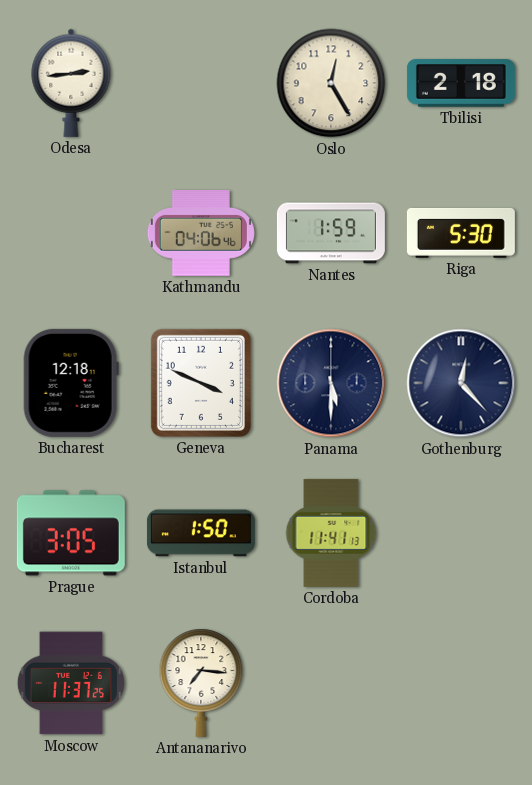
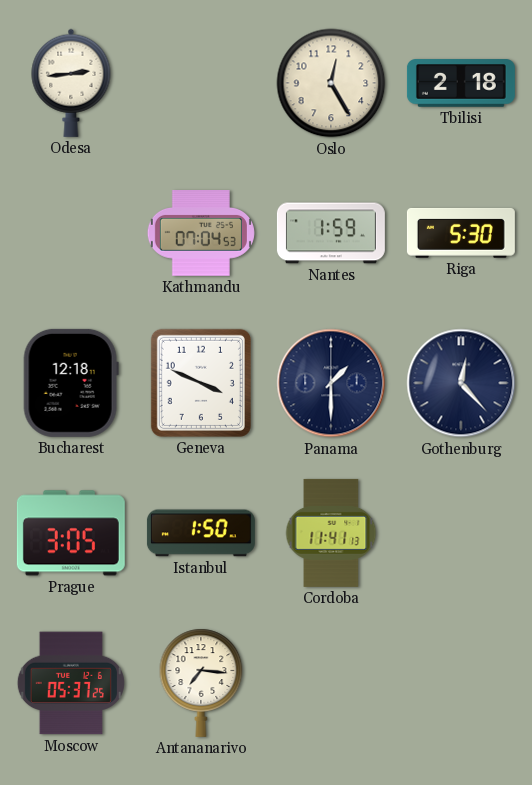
Kathmandu: 04:06 -> 07:04
Panama: 5:30 -> 1:30
Moscow: 11:37 -> 05:37
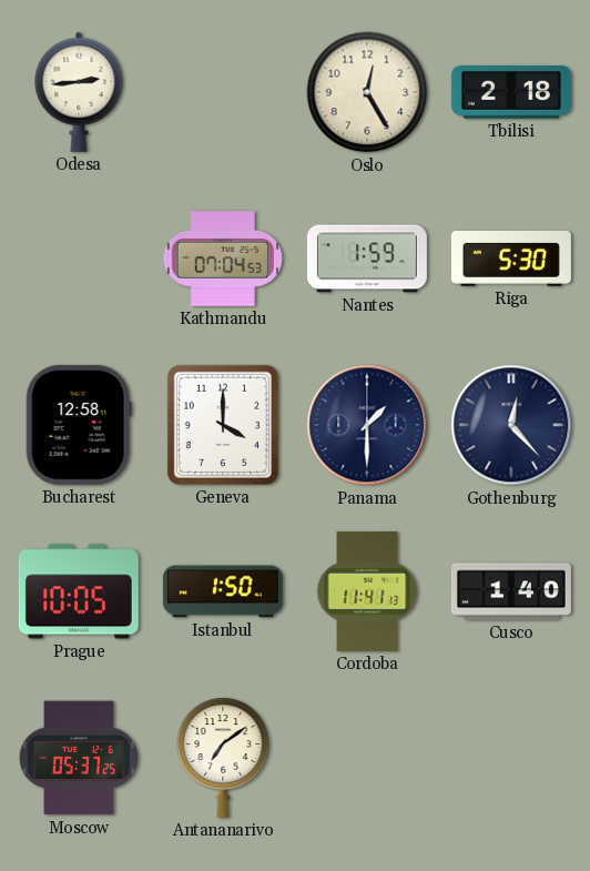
Bucharest: 12:18 -> 12:58
Geneva: 3:49 -> 4:00
Prague: 3:05 -> 10:05
Cusco: none -> 1:40
Antananarivo: 7:16 -> 7:09
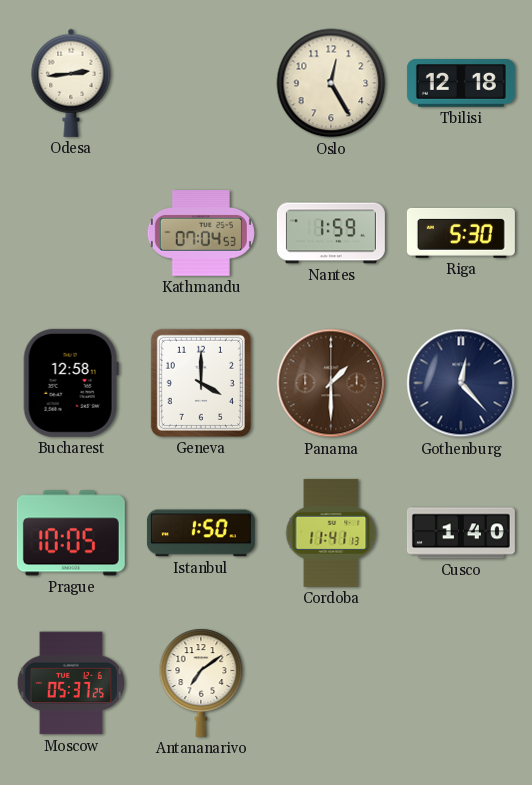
Tbilisi: 2:18 -> 12:18
Panama dial: navy -> brown
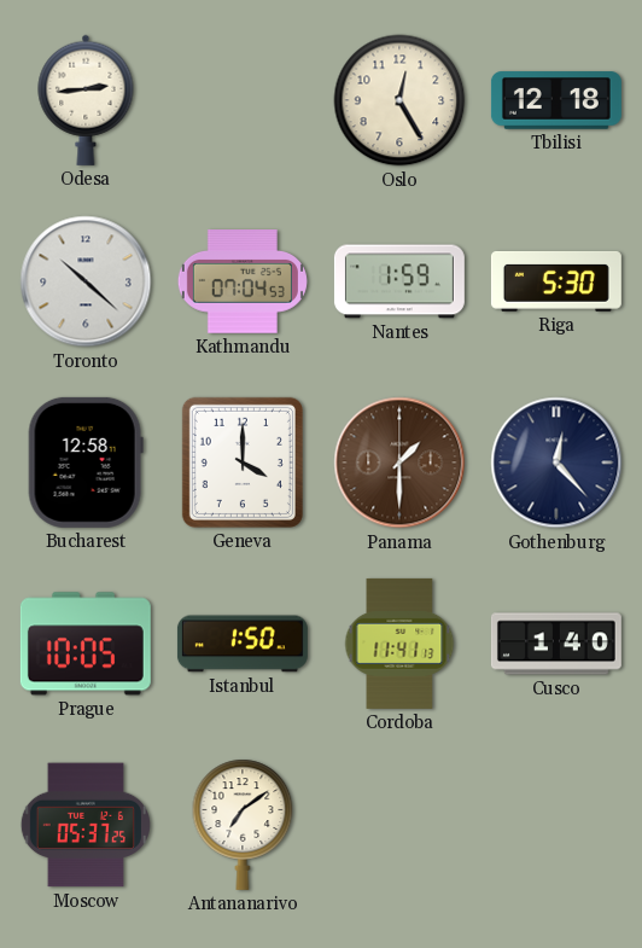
Toronto: none -> 10:22
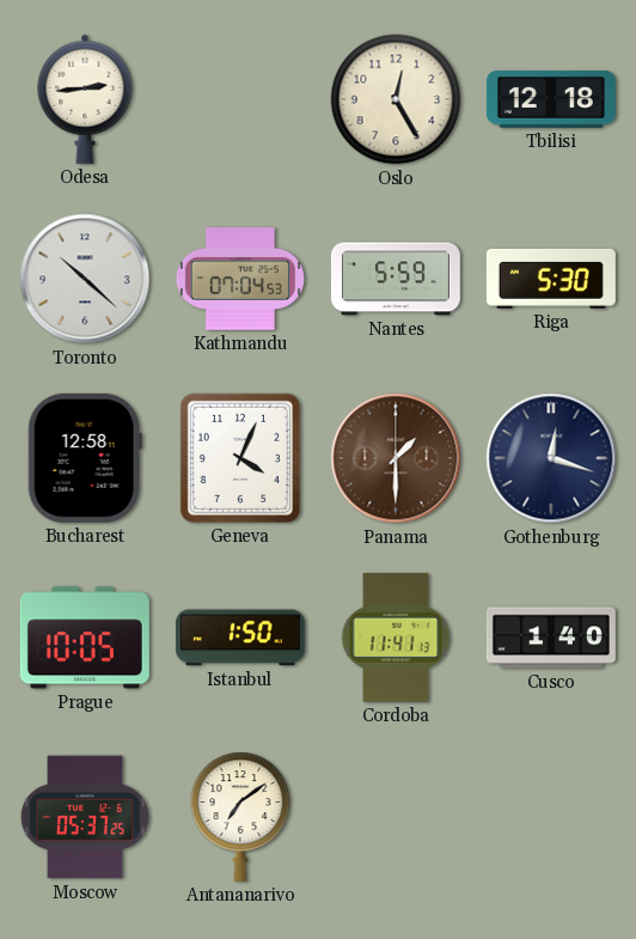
Nantes: 1:59 -> 5:59
Geneva: 4:00 -> 4:04
Gothenburg: 12:23 -> 12:18
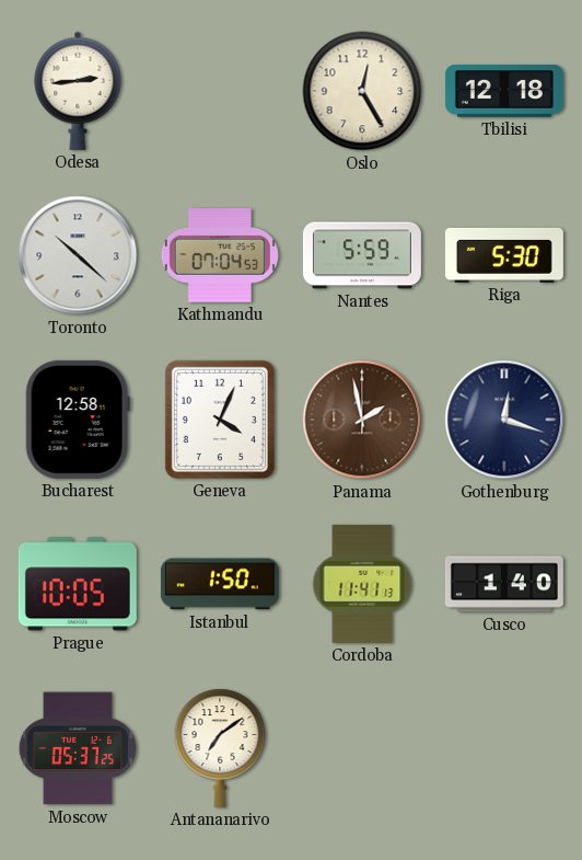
Panama: 1:30 -> 1:58
